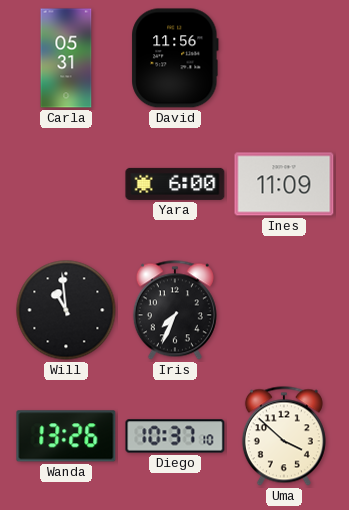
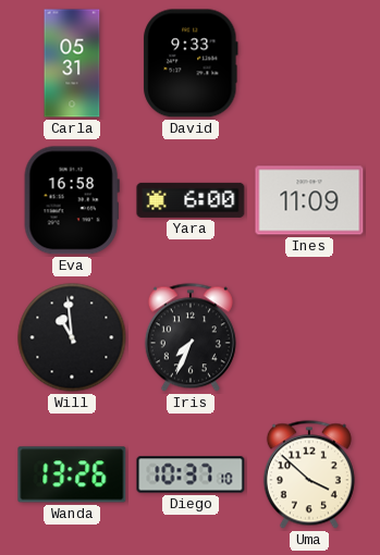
David: 11:56 -> 9:33
Eva: none -> 16:58
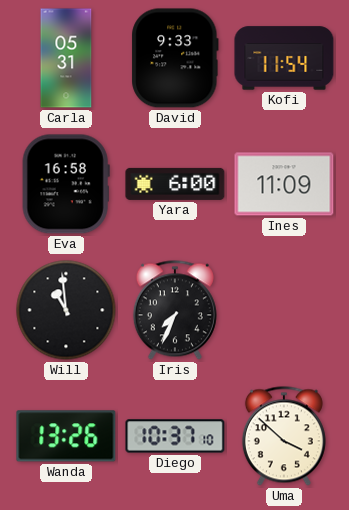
Kofi: none -> 11:54
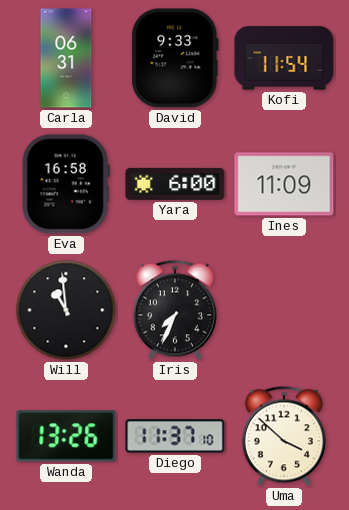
Carla: 05:31 -> 06:31
Diego: 10:37 -> 11:37
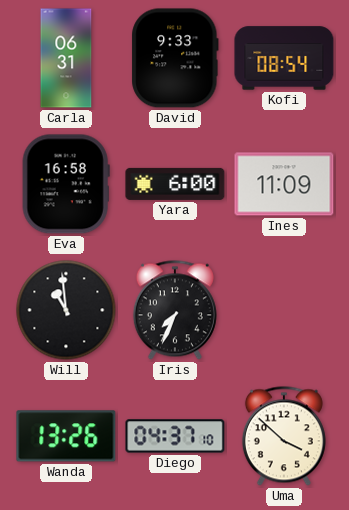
Kofi: 11:54 -> 08:54
Diego: 11:37 -> 04:37
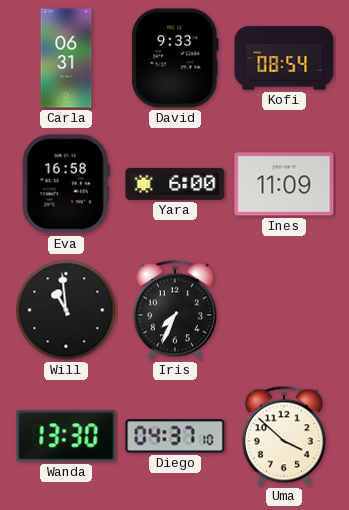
Wanda: 13:26 -> 13:30
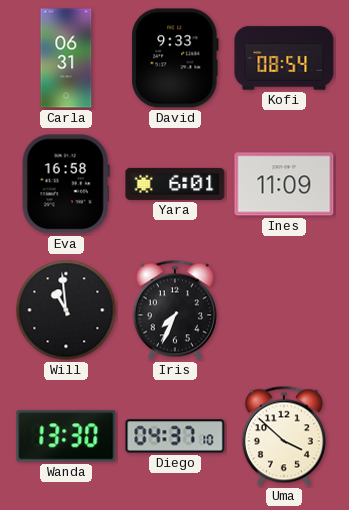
Yara: 6:00 -> 6:01
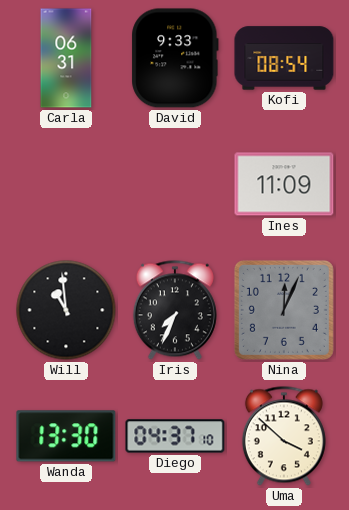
Eva: 16:58 -> none
Yara: 6:01 -> none
Nina: none -> 12:04
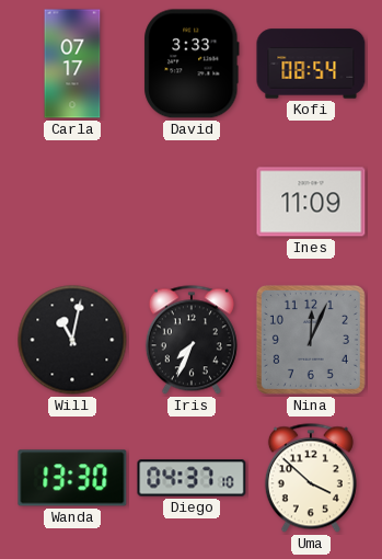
Carla: 06:31 -> 07:17
David: 9:33 -> 3:33
Will: 10:59 -> 11:02
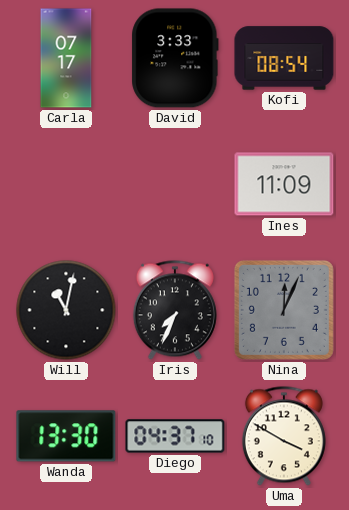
Uma: 3:52 -> 3:50
